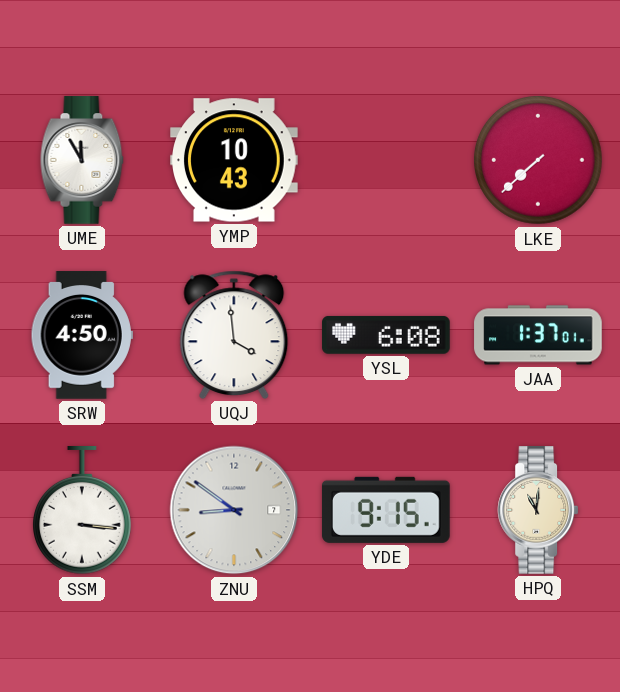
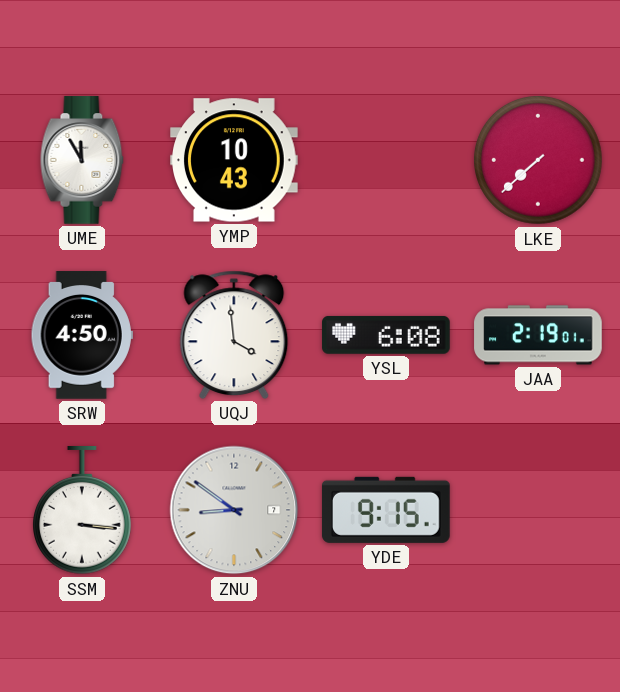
JAA: 1:37 -> 2:19
HPQ: 11:01 -> none
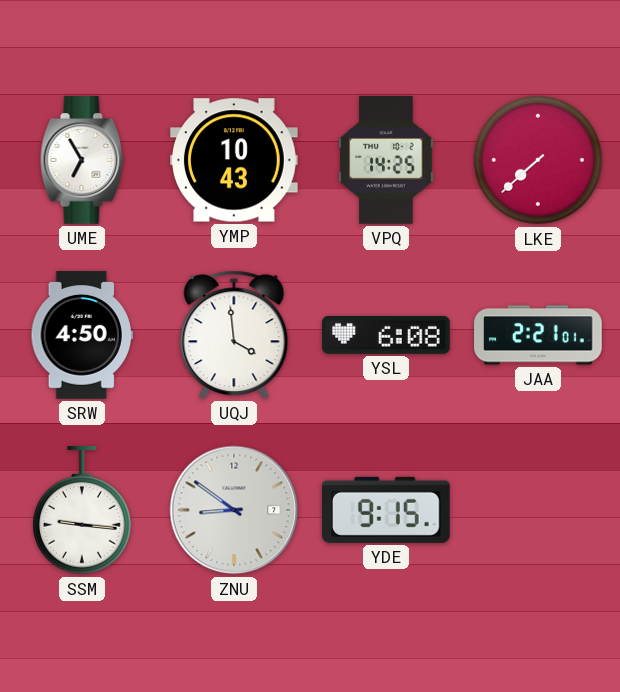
UME: 11:55 -> 6:55
VPQ: none -> 14:25
JAA: 2:19 -> 2:21
SSM: 3:16 -> 9:16
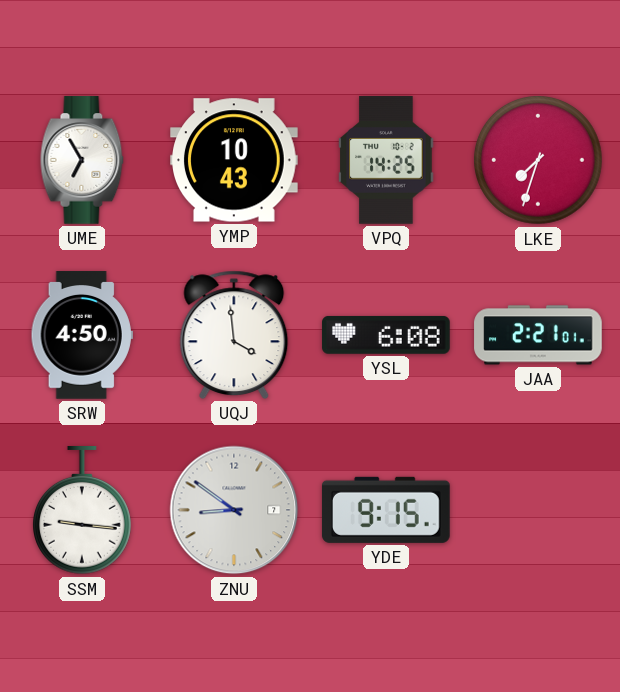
LKE: 7:38 -> 7:33
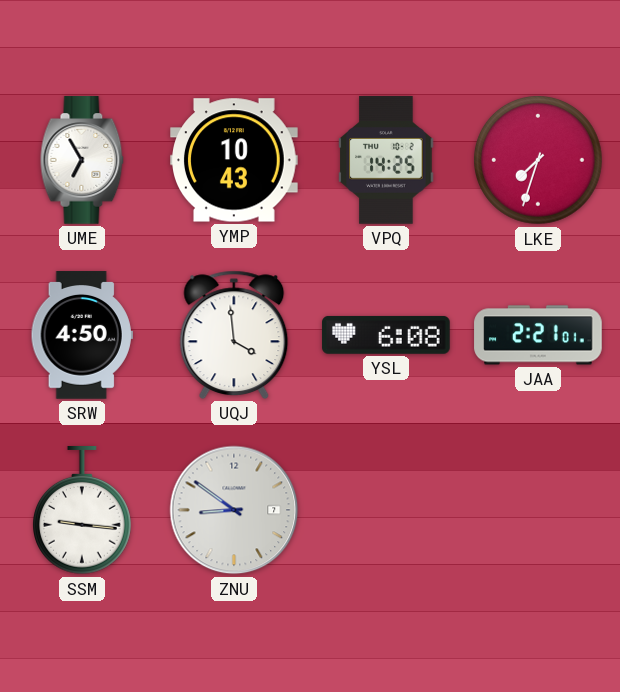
YDE: 9:15 -> none
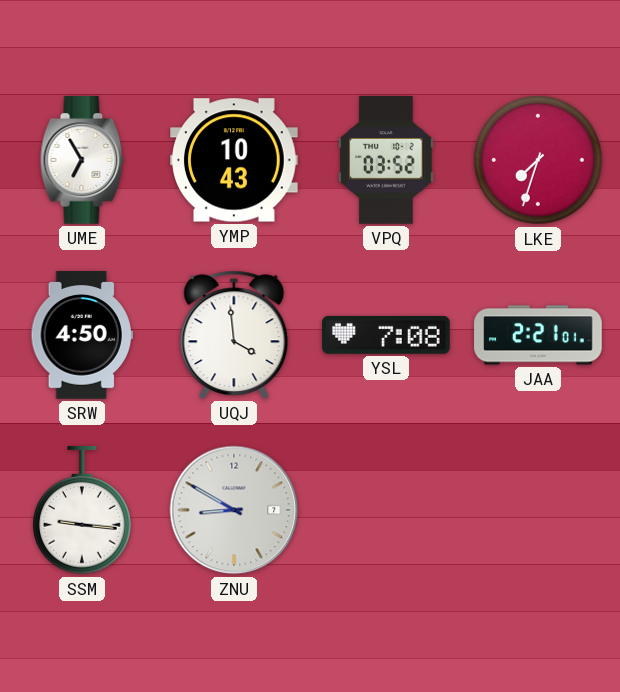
VPQ: 14:25 -> 03:52
YSL: 6:08 -> 7:08
ZNU: 8:51 -> 8:50
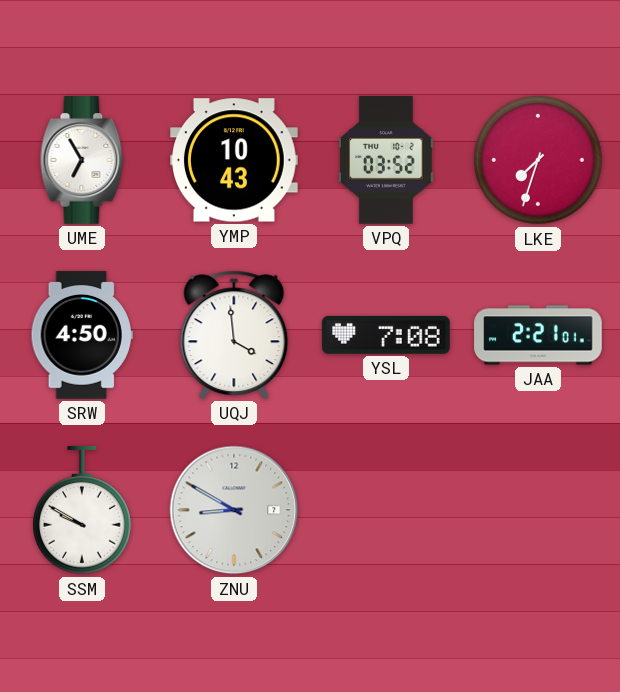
SSM: 9:16 -> 9:50
